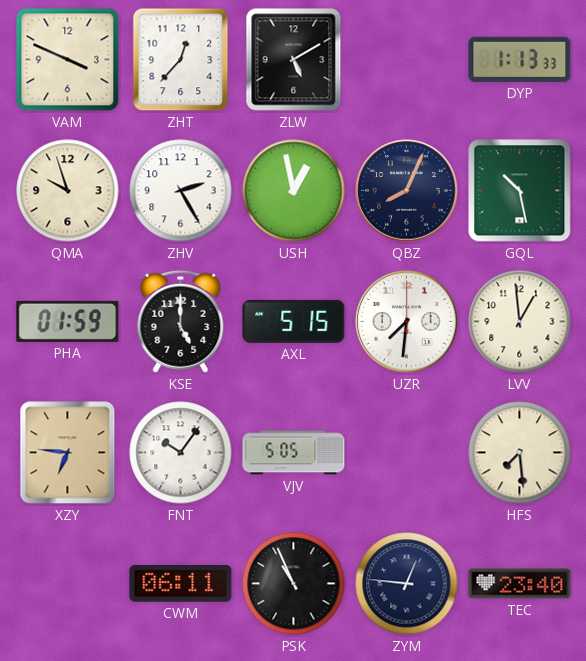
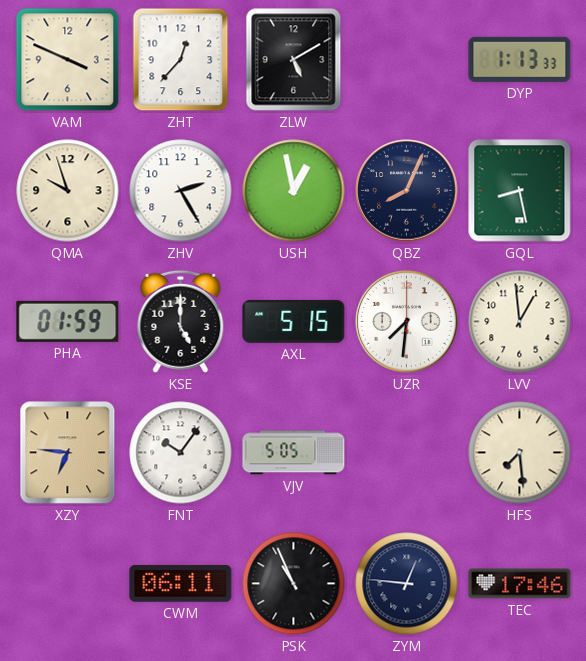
GQL: 10:28 -> 8:28
TEC: 23:40 -> 17:46
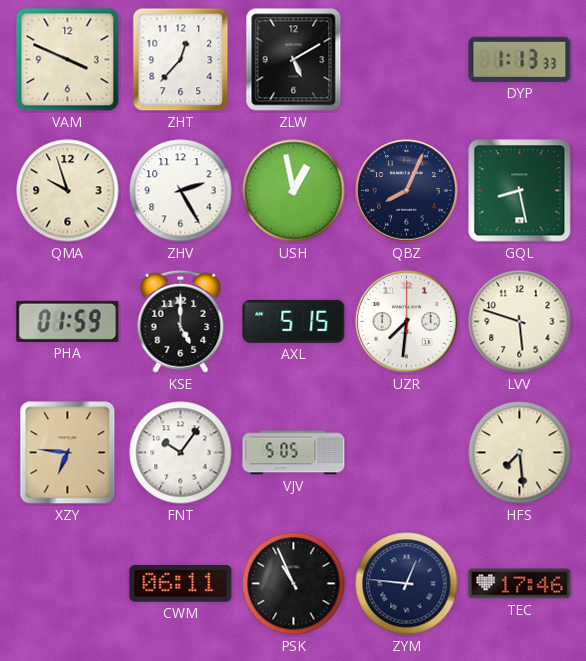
LVV: 12:59 -> 5:48
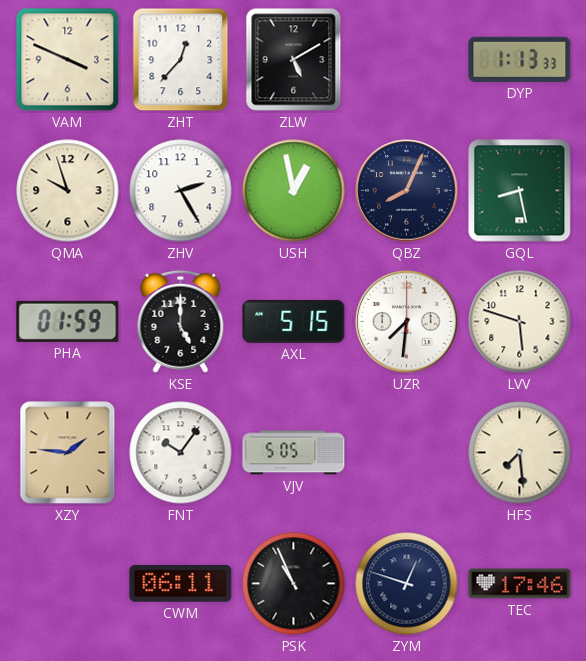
XZY: 6:46 -> 1:46
ZYM: 12:46 -> 12:48
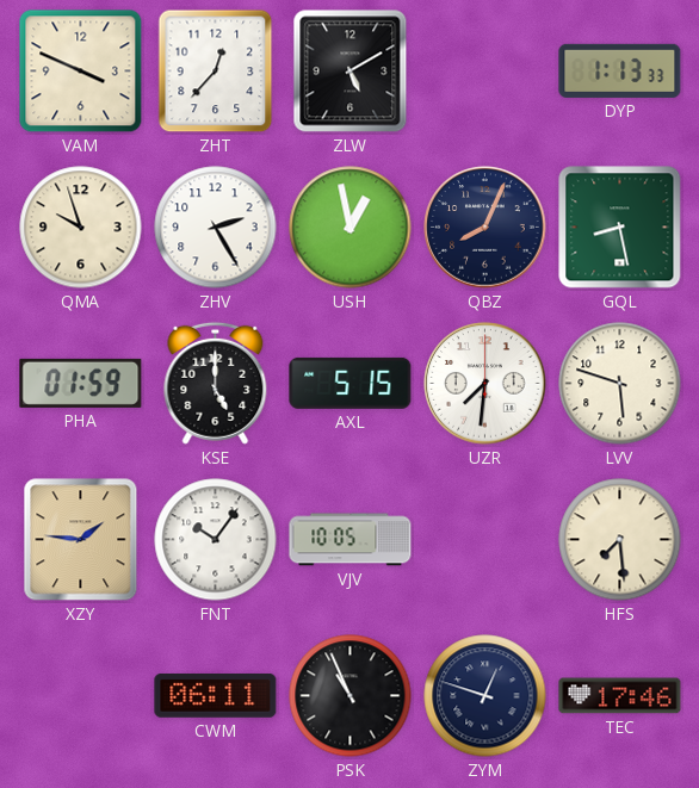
VJV: 5:05 -> 10:05
